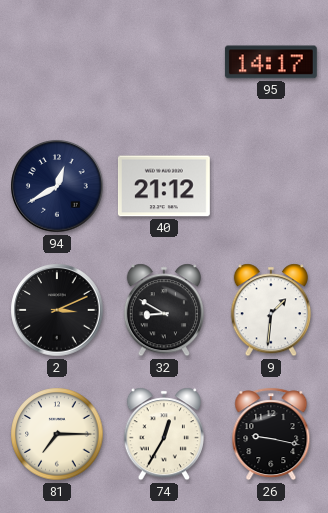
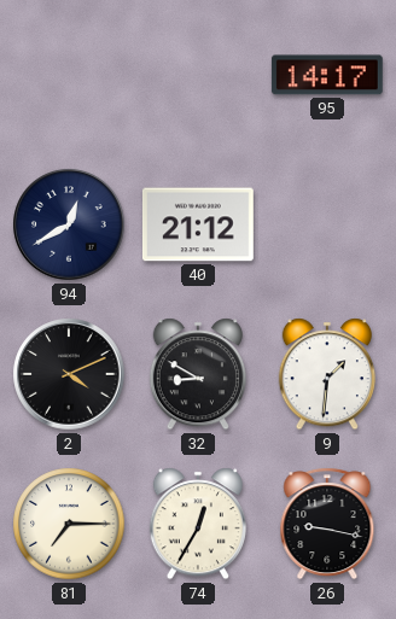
2: 3:11 -> 4:11
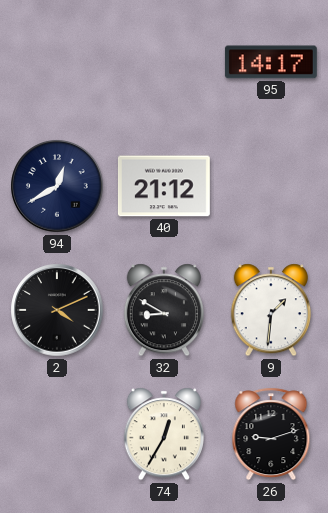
81: 7:15 -> none
26: 9:17 -> 9:12
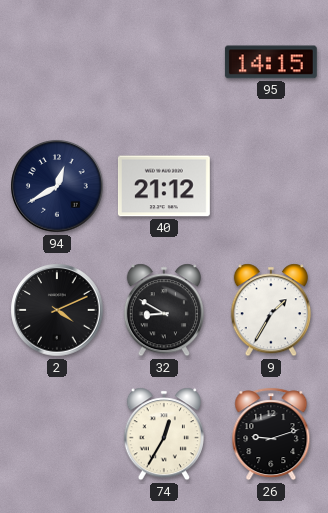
95: 14:17 -> 14:15
9: 1:31 -> 1:35
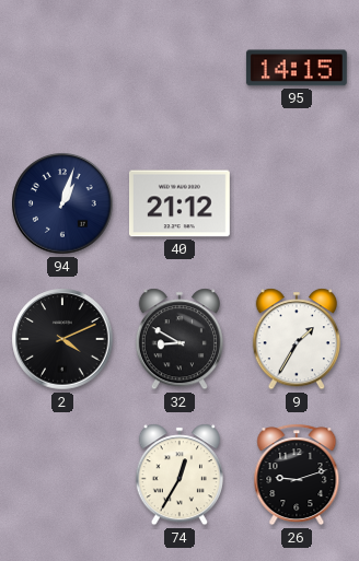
94: 12:40 -> 1:03
